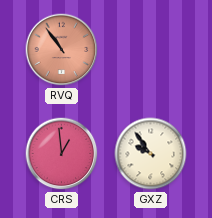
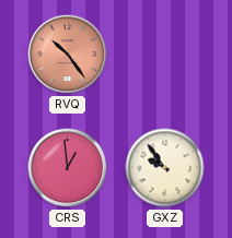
RVQ: 10:54 -> 10:24
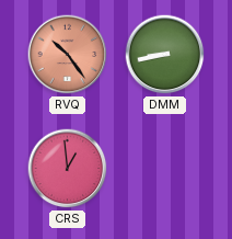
DMM: none -> 8:43
GXZ: 9:54 -> none
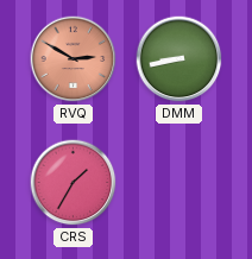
RVQ: 10:24 -> 2:50
CRS: 12:59 -> 1:35
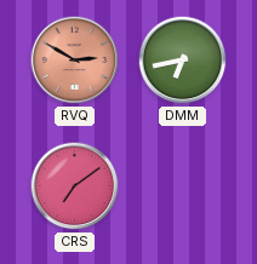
DMM: 8:43 -> 6:43
CRS: 1:35 -> 7:09
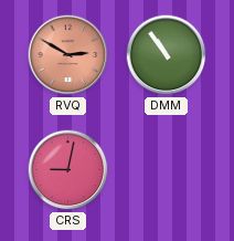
DMM: 6:43 -> 10:54
CRS: 7:09 -> 9:02
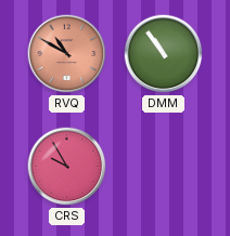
RVQ: 2:50 -> 10:50
CRS: 9:02 -> 9:55
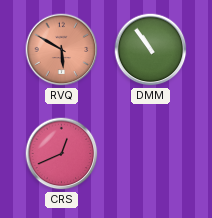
RVQ: 10:50 -> 5:50
CRS: 9:55 -> 12:41
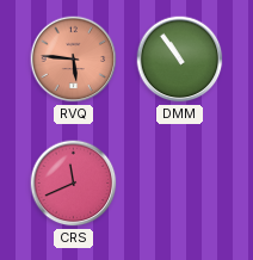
RVQ: 5:50 -> 5:46
CRS: 12:41 -> 11:41
